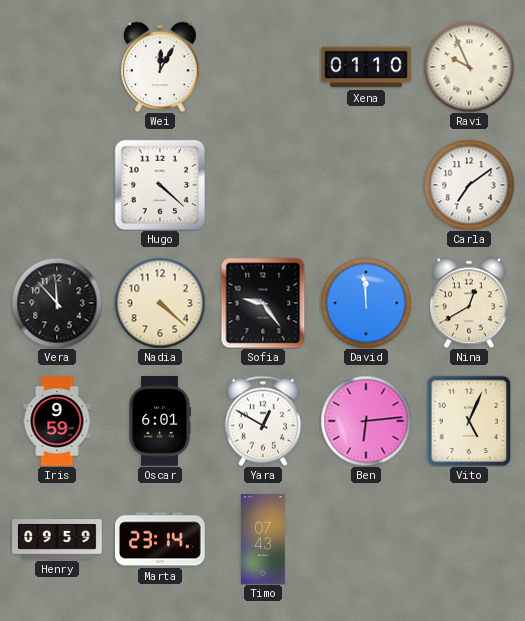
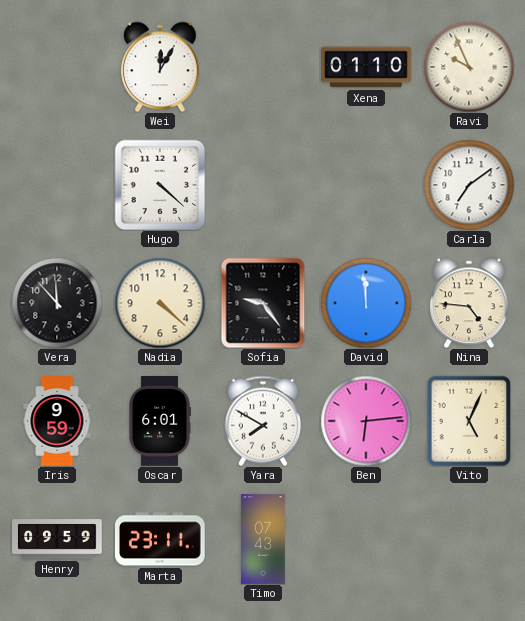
Nina: 12:40 -> 4:46
Yara: 12:50 -> 7:50
Marta: 23:14 -> 23:11
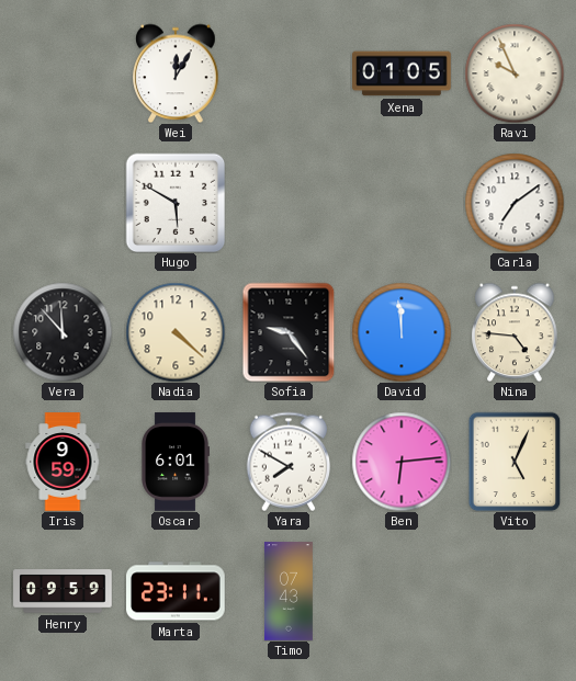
Xena: 01:10 -> 01:05
Hugo: 4:22 -> 5:50
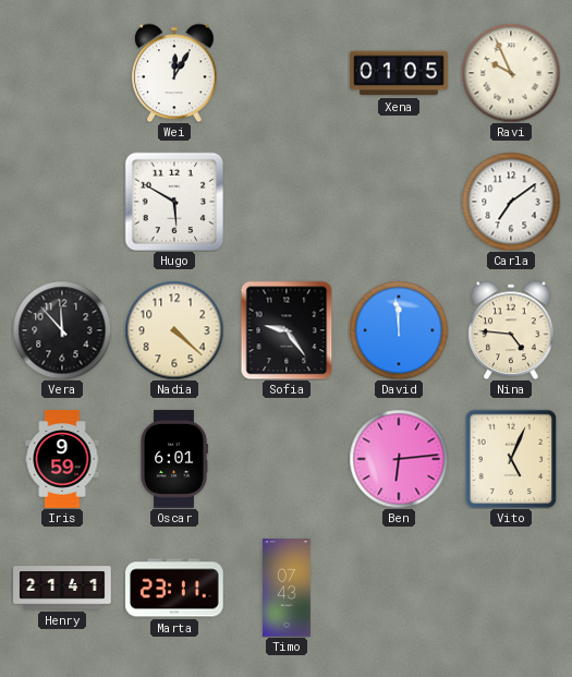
Yara: 7:50 -> none
Henry: 09:59 -> 21:41
